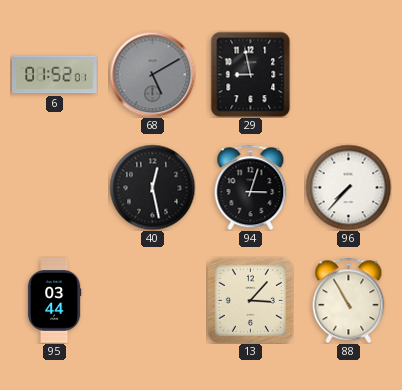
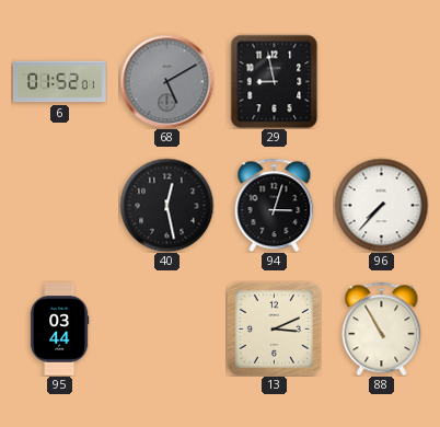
13: 3:07 -> 3:11
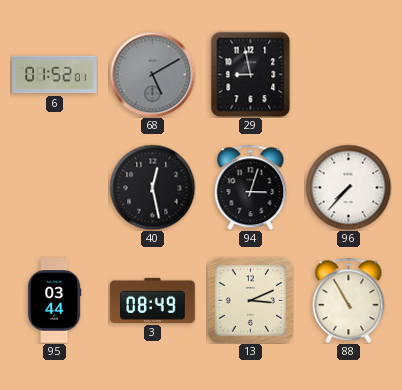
3: none -> 08:49
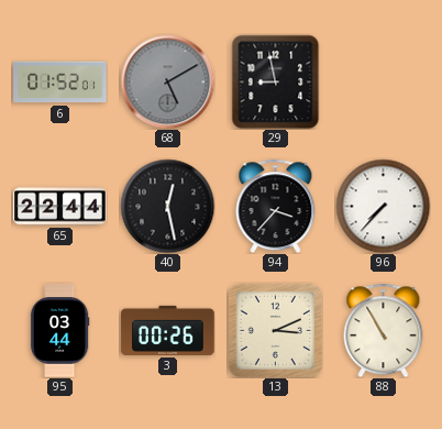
65: none -> 22:44
94: 3:03 -> 3:37
3: 08:49 -> 00:26
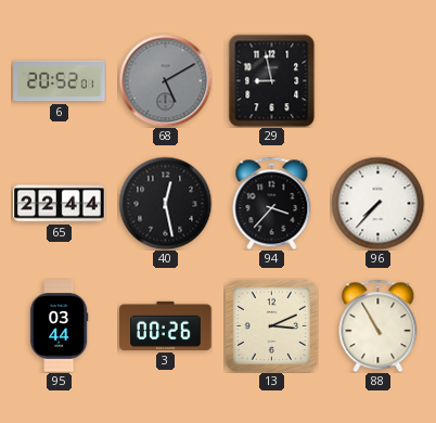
6: 01:52 -> 20:52
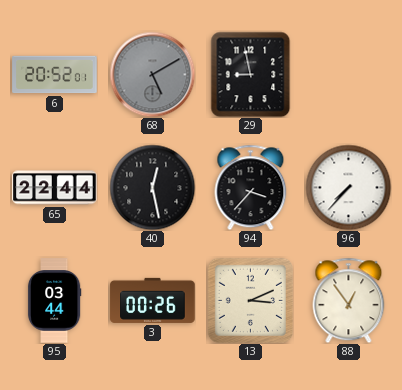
88: 10:55 -> 12:54
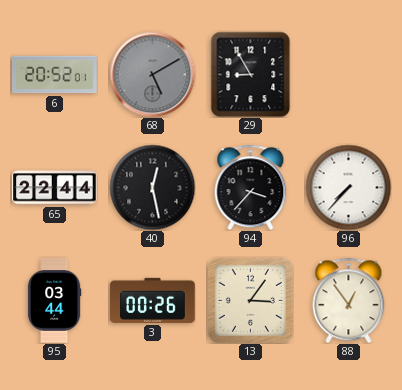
29: 8:58 -> 8:55
13: 3:11 -> 3:06
